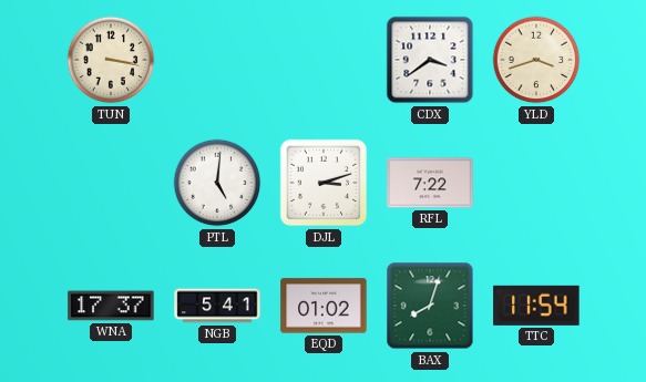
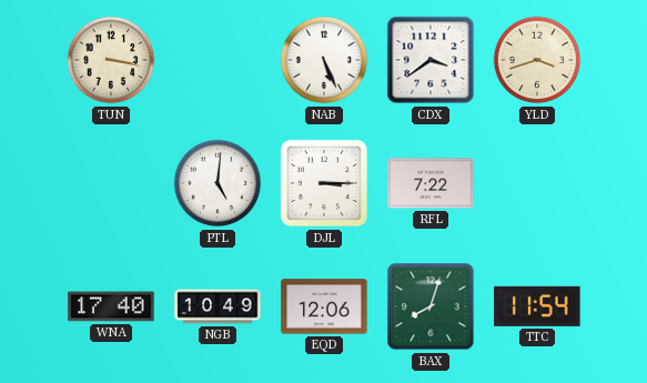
NAB: none -> 5:26
DJL: 3:12 -> 3:15
WNA: 17:37 -> 17:40
NGB: 5:41 -> 10:49
EQD: 01:02 -> 12:06
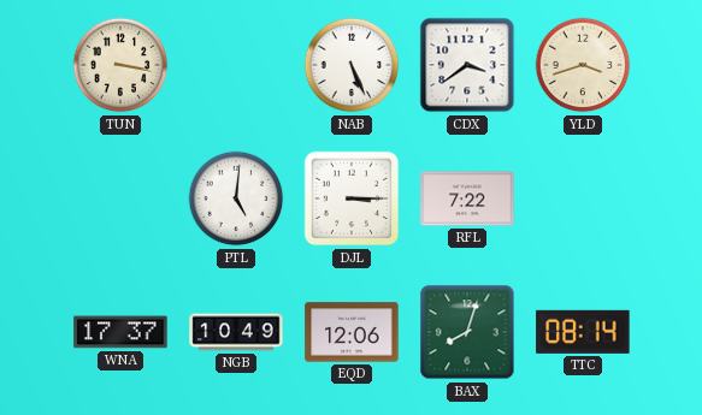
WNA: 17:40 -> 17:37
TTC: 11:54 -> 08:14
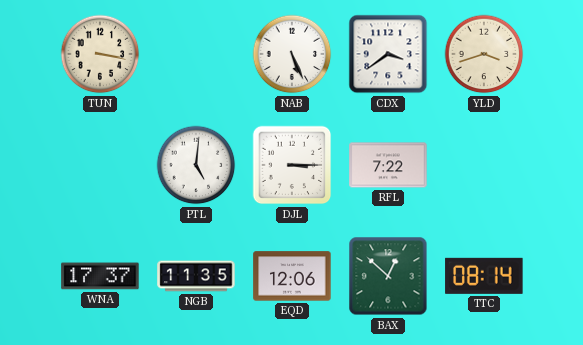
NGB: 10:49 -> 11:35
BAX: 8:03 -> 12:52
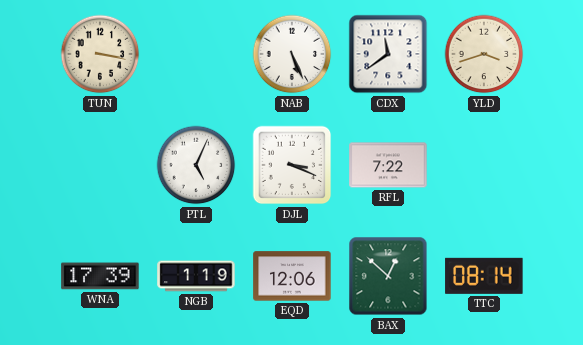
CDX: 3:39 -> 11:39
PTL: 5:01 -> 5:04
DJL: 3:15 -> 3:19
WNA: 17:37 -> 17:39
NGB: 11:35 -> 1:19
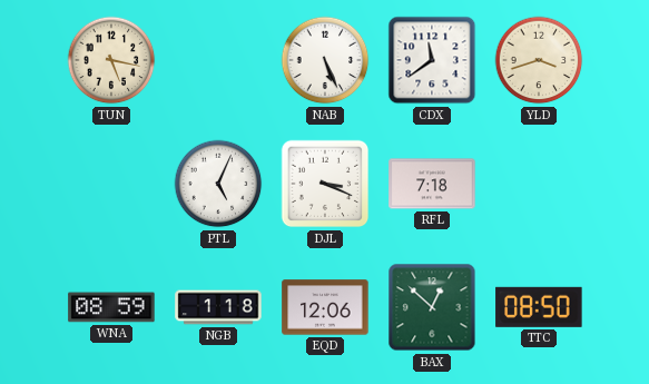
TUN: 3:17 -> 5:17
RFL: 7:22 -> 7:18
WNA: 17:39 -> 08:59
NGB: 1:19 -> 1:18
TTC: 08:14 -> 08:50
